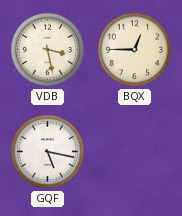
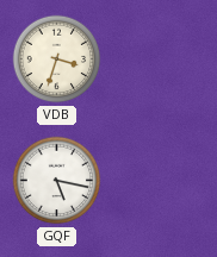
VDB: 3:28 -> 3:33
BQX: 12:45 -> none
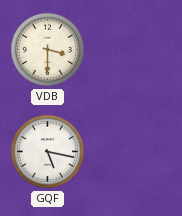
VDB: 3:33 -> 3:30
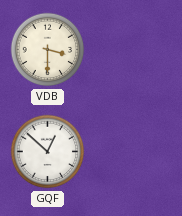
GQF: 5:17 -> 12:52
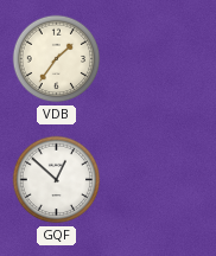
VDB: 3:30 -> 1:36
